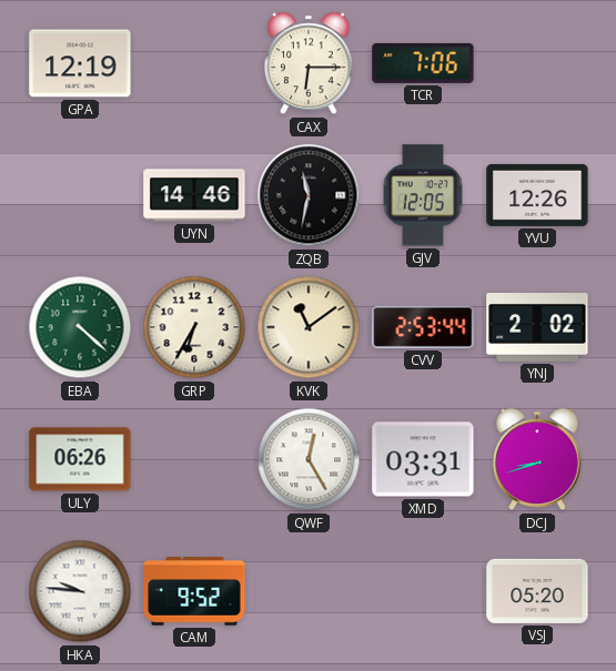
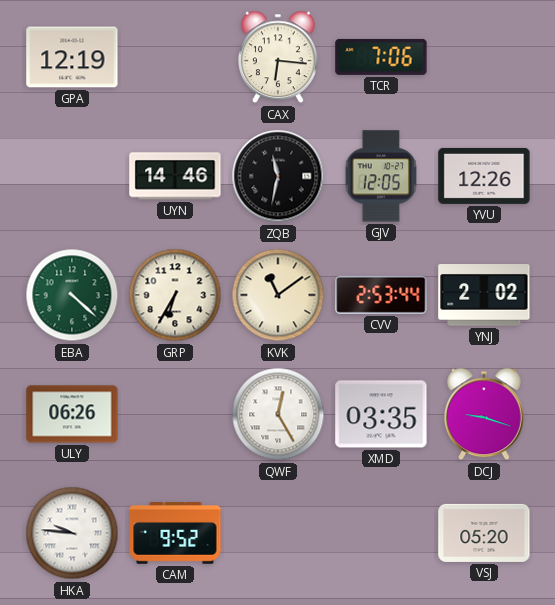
CAX: 6:15 -> 6:16
XMD: 03:31 -> 03:35
DCJ: 8:42 -> 9:18
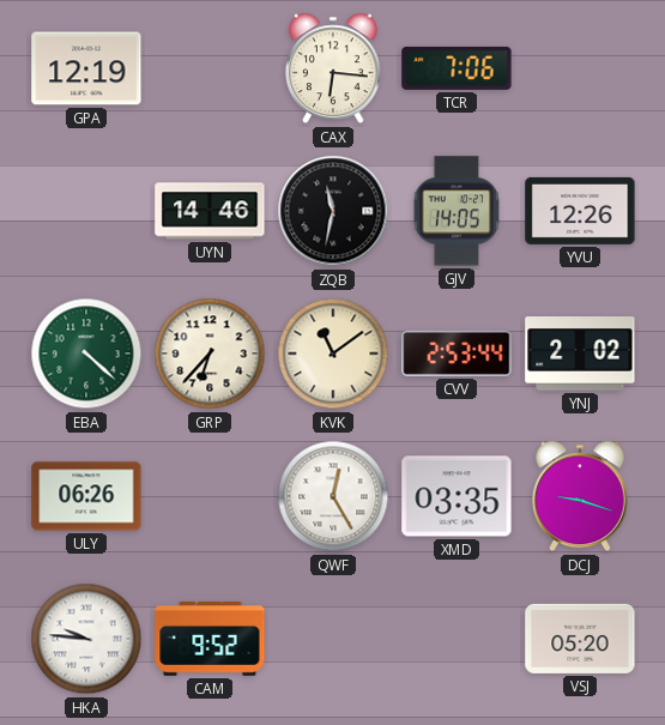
GJV: 12:05 -> 14:05
GRP: 6:35 -> 6:37
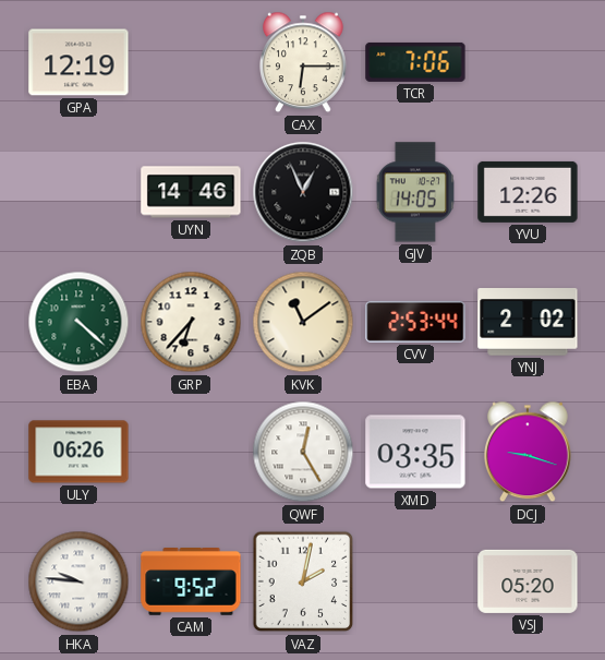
CAX: 6:16 -> 6:15
ZQB: 11:32 -> 12:56
VAZ: none -> 2:02
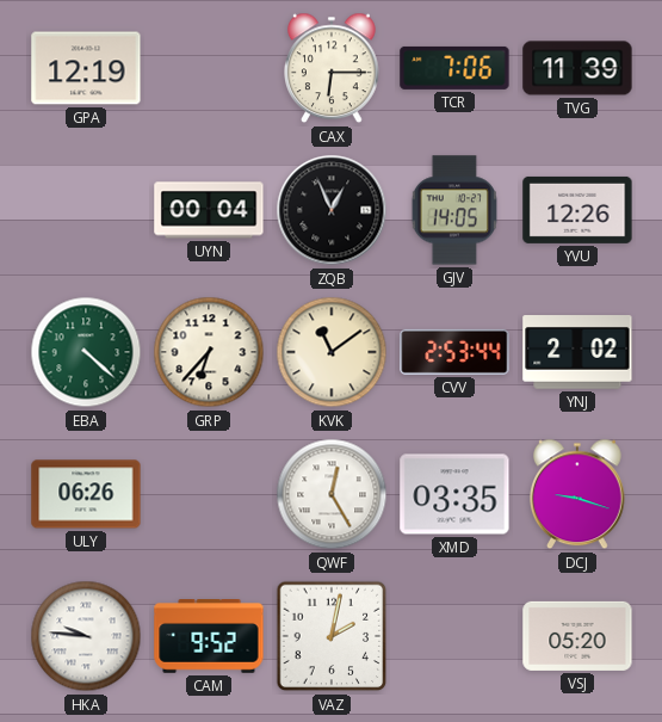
TVG: none -> 11:39
UYN: 14:46 -> 00:04
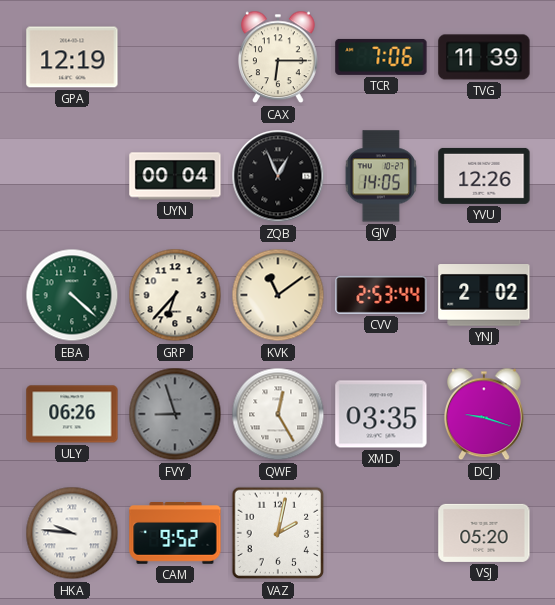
FVY: none -> 8:57
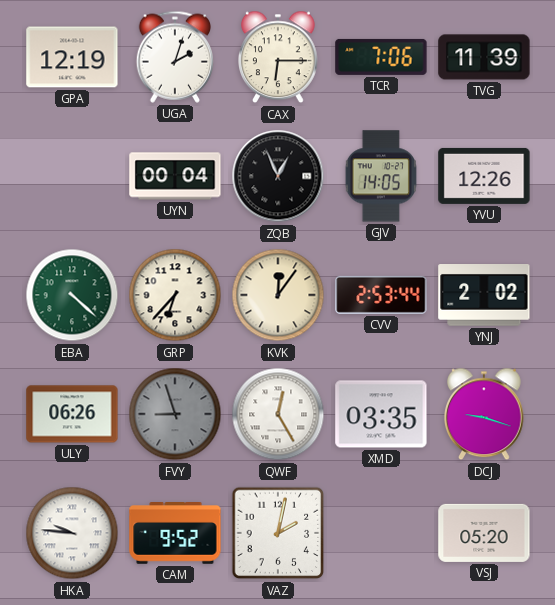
UGA: none -> 2:03
KVK: 11:09 -> 12:06
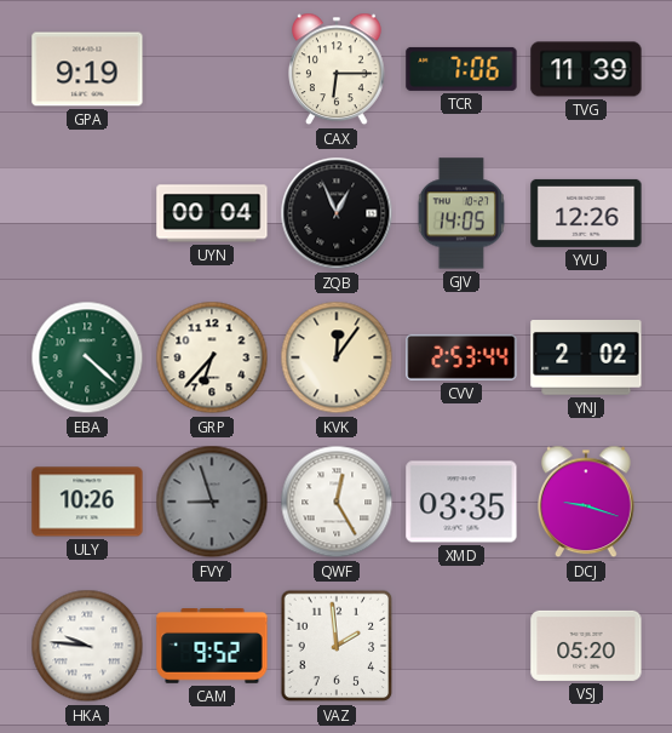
GPA: 12:19 -> 9:19
UGA: 2:03 -> none
ULY: 06:26 -> 10:26
VAZ: 2:02 -> 1:59
